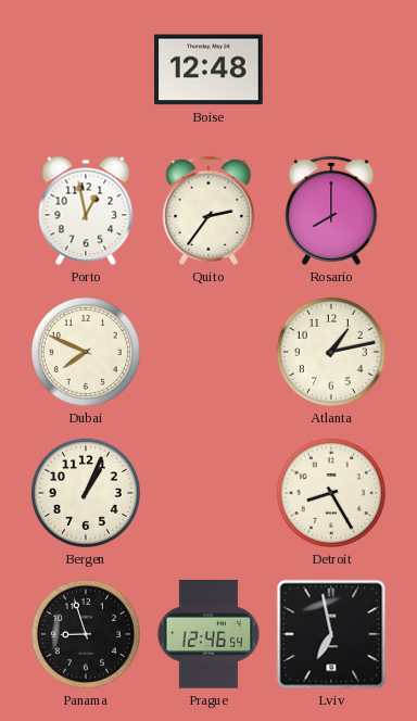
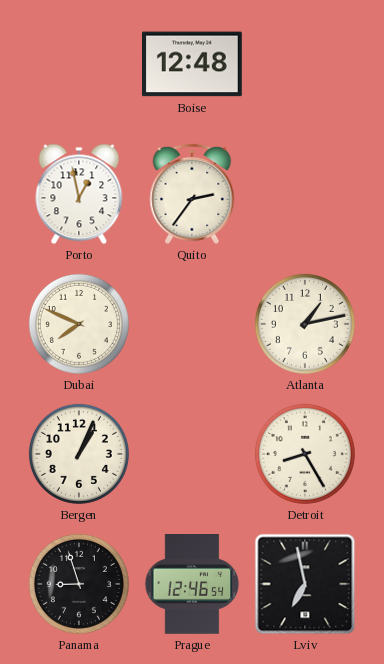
Rosario: 8:00 -> none
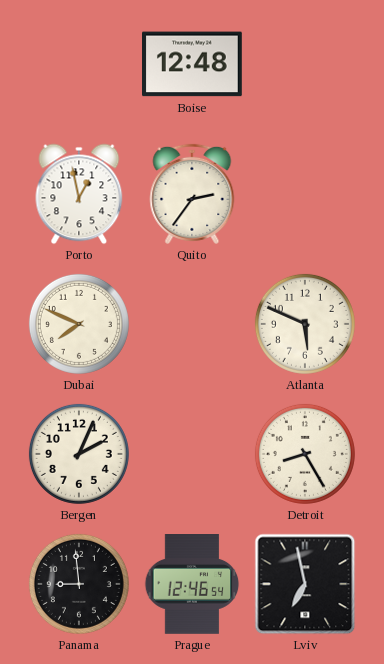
Atlanta: 1:13 -> 5:49
Bergen: 1:04 -> 2:04
Panama: 8:57 -> 8:59
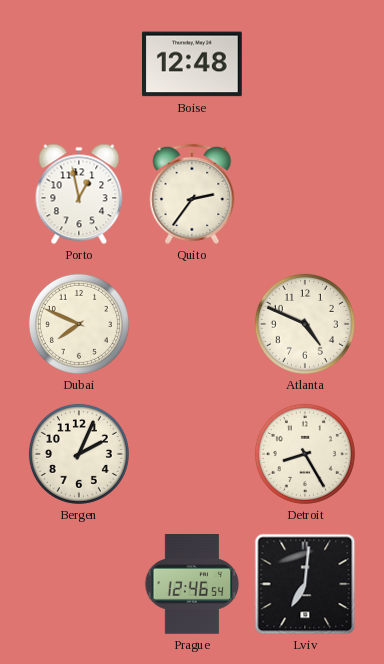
Atlanta: 5:49 -> 4:49
Panama: 8:59 -> none
Lviv: 6:58 -> 7:01
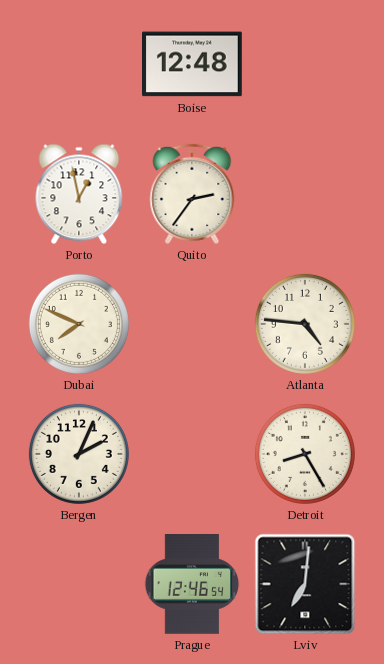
Atlanta: 4:49 -> 4:46
